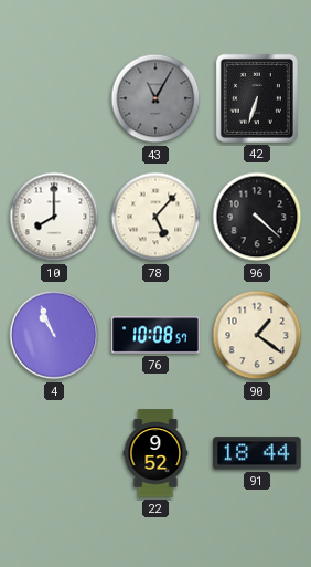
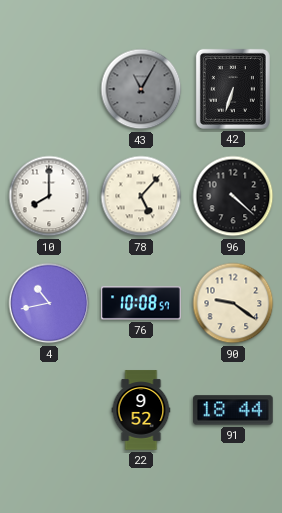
4: 10:56 -> 10:43
90: 1:21 -> 9:21
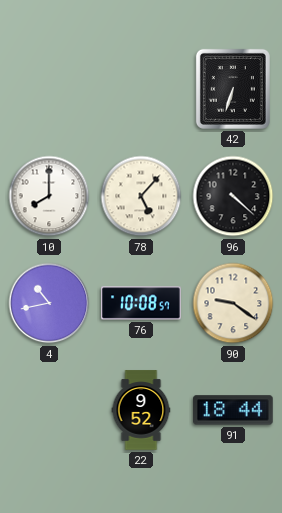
43: 11:05 -> none
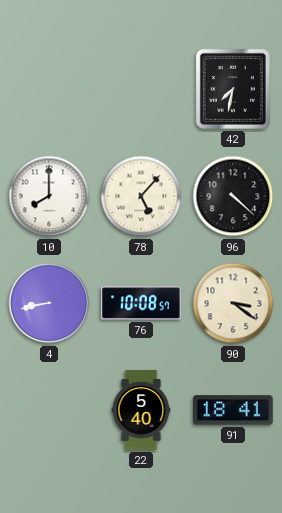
42: 6:33 -> 7:32
4: 10:43 -> 8:43
90: 9:21 -> 3:21
22: 9:52 -> 5:40
91: 18:44 -> 18:41
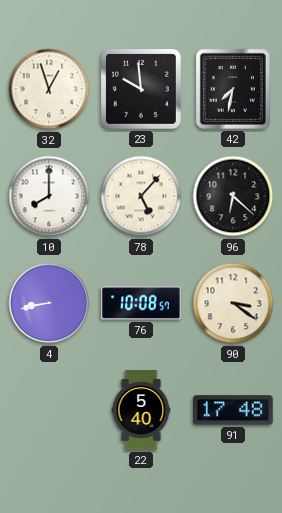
32: none -> 12:57
23: none -> 9:59
96: 4:22 -> 6:22
91: 18:41 -> 17:48
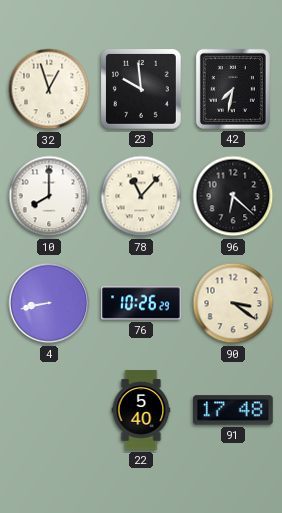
78: 5:07 -> 11:07
76: 10:08 -> 10:26
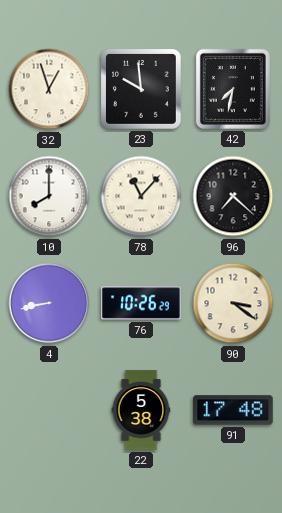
96: 6:22 -> 7:22
22: 5:40 -> 5:38
